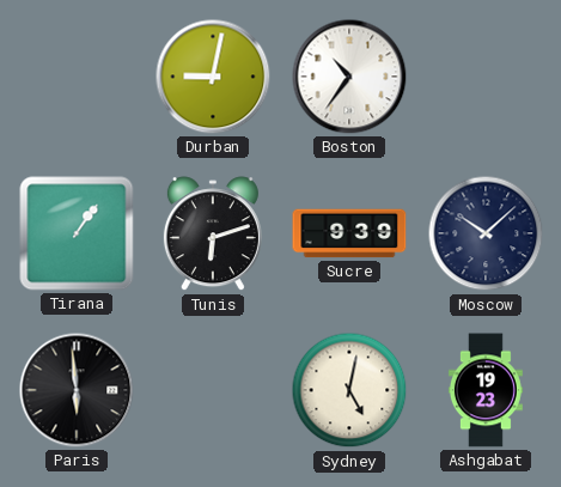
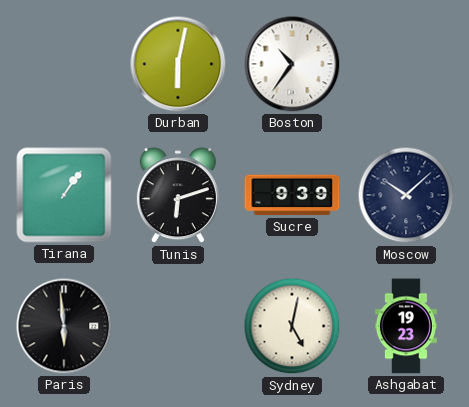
Durban: 9:02 -> 6:02
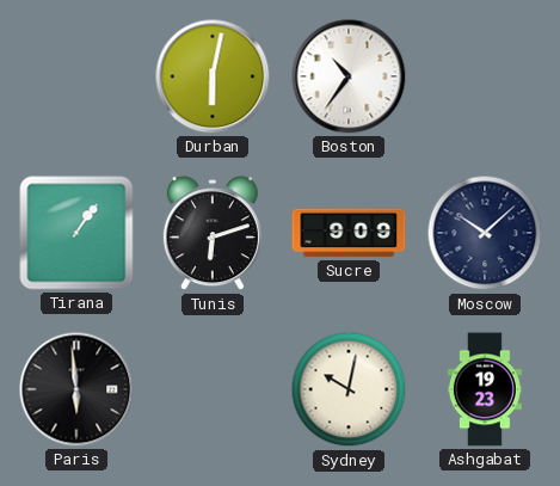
Sucre: 9:39 -> 9:09
Sydney: 5:02 -> 10:02
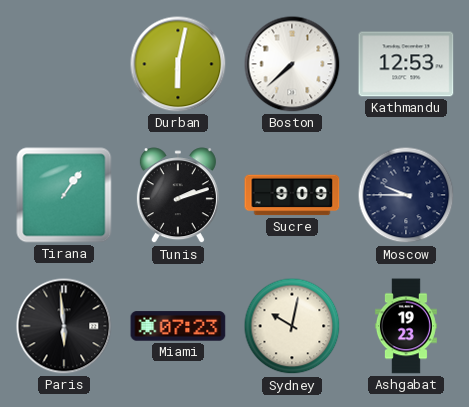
Boston: 10:36 -> 7:38
Kathmandu: none -> 12:53
Tunis: 6:12 -> 2:12
Moscow: 10:08 -> 9:45
Miami: none -> 07:23
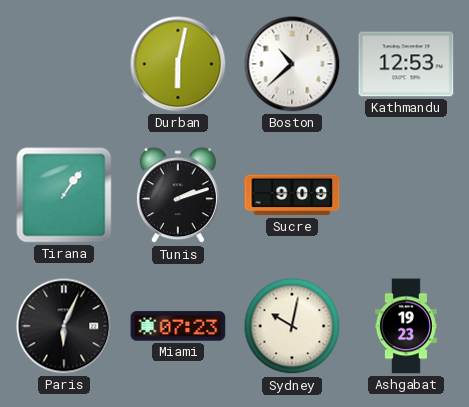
Boston: 7:38 -> 10:38
Moscow: 9:45 -> none
Paris: 5:59 -> 6:04
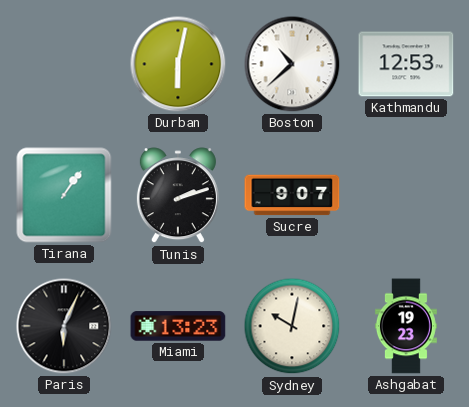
Sucre: 9:09 -> 9:07
Miami: 07:23 -> 13:23
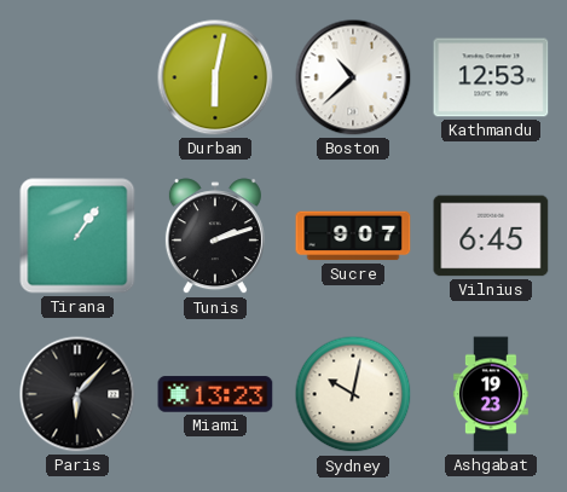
Vilnius: none -> 6:45
Paris: 6:04 -> 6:07
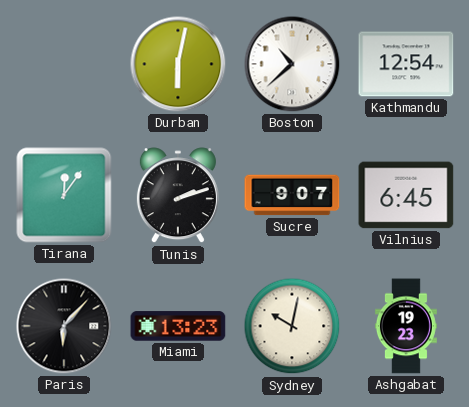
Kathmandu: 12:53 -> 12:54
Tirana: 1:06 -> 12:06
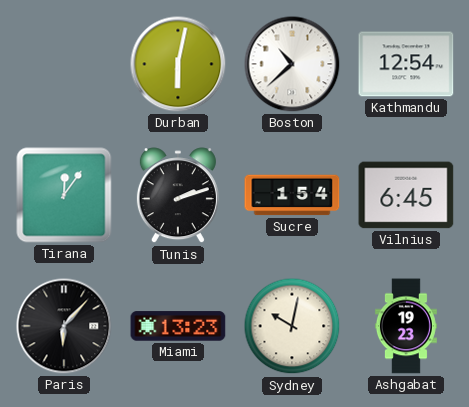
Sucre: 9:07 -> 1:54
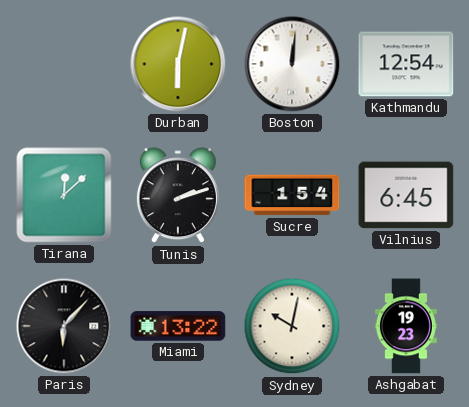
Boston: 10:38 -> 12:01
Tirana: 12:06 -> 12:08
Miami: 13:23 -> 13:22
